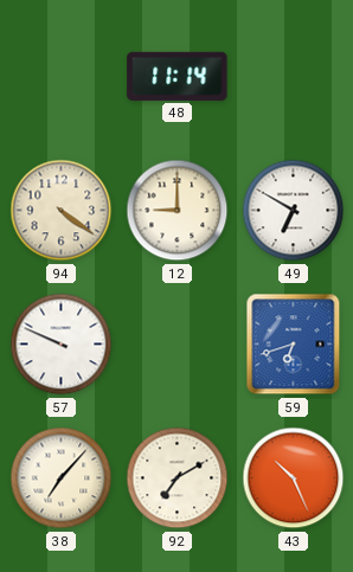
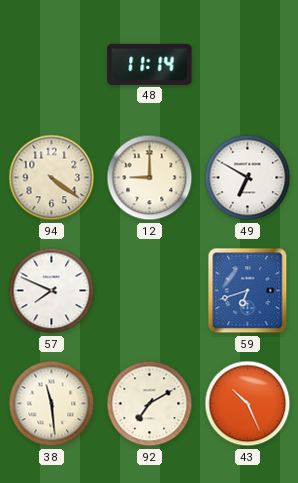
57: 9:49 -> 7:49
38: 7:07 -> 11:29
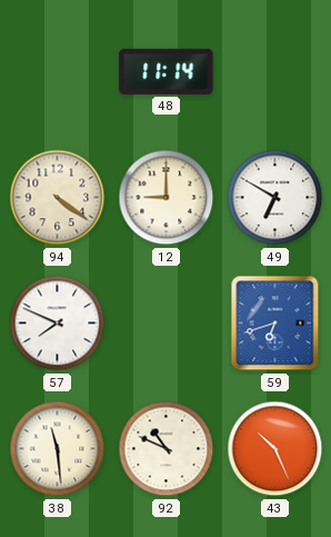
92: 7:10 -> 10:49
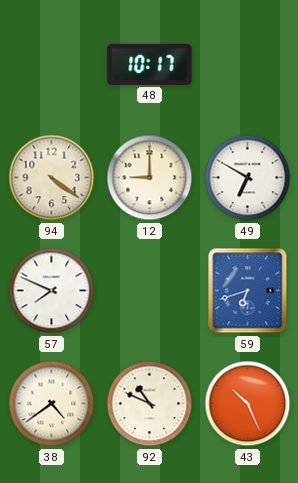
48: 11:14 -> 10:17
38: 11:29 -> 4:39
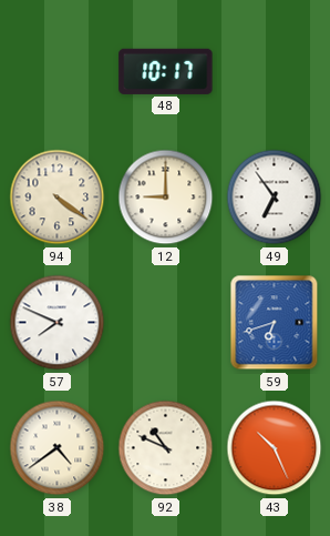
49: 6:50 -> 6:54
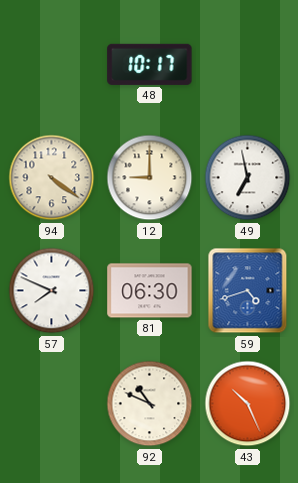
49: 6:54 -> 6:58
81: none -> 06:30
59: 6:42 -> 4:42
38: 4:39 -> none
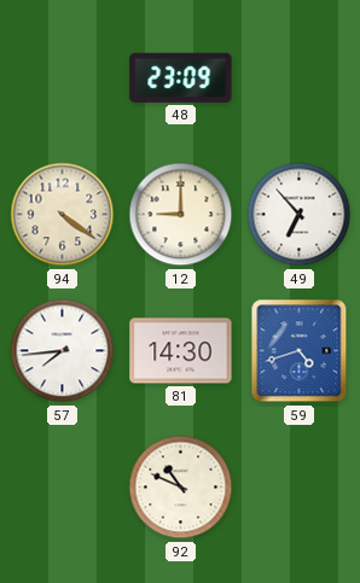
48: 10:17 -> 23:09
49: 6:58 -> 6:53
57: 7:49 -> 7:44
81: 06:30 -> 14:30
43: 10:26 -> none
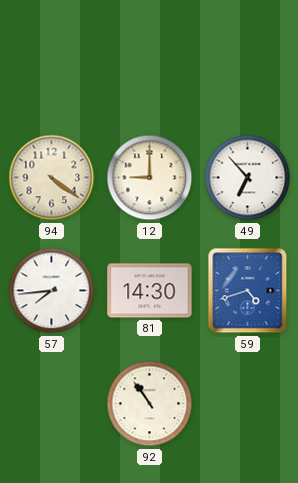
48: 23:09 -> none
92: 10:49 -> 10:54
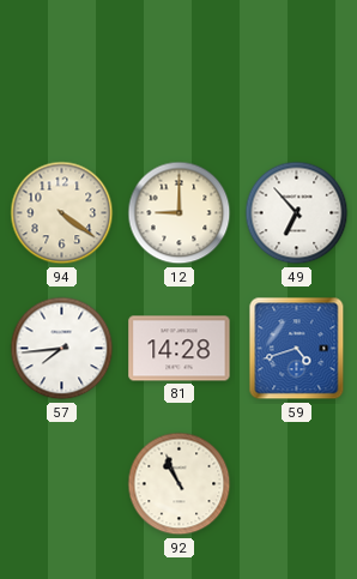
81: 14:30 -> 14:28
92: 10:54 -> 10:56
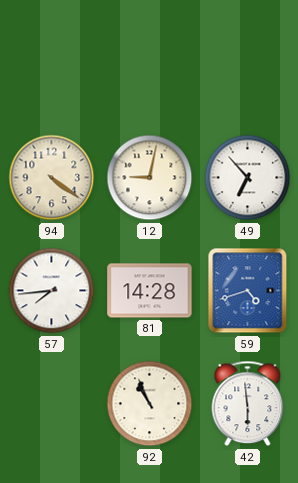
12: 9:00 -> 9:02
42: none -> 5:59
